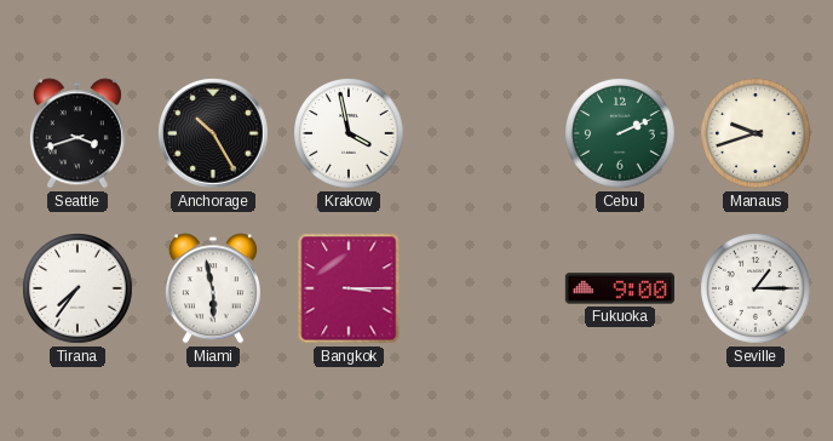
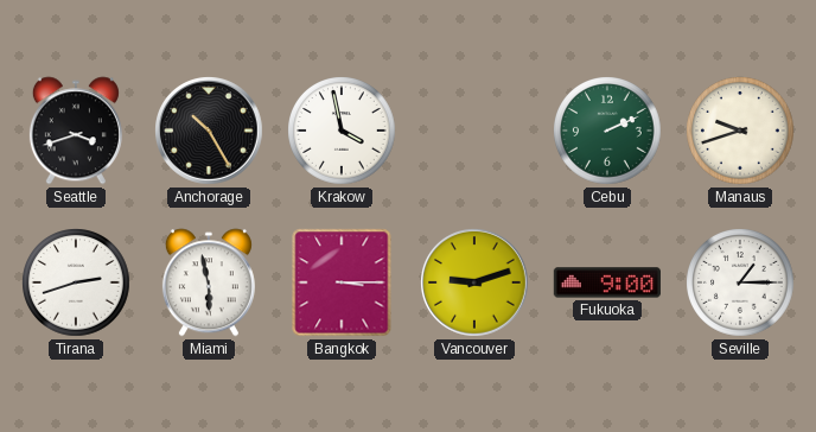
Tirana: 7:36 -> 2:42
Vancouver: none -> 9:12
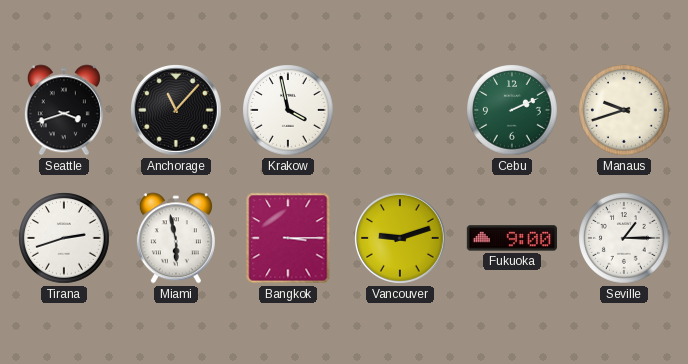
Anchorage: 10:25 -> 11:07
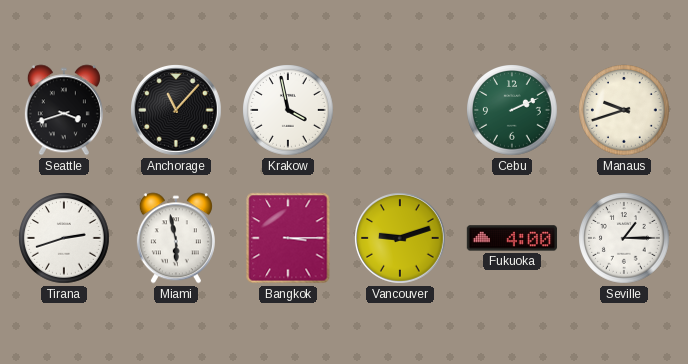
Fukuoka: 9:00 -> 4:00
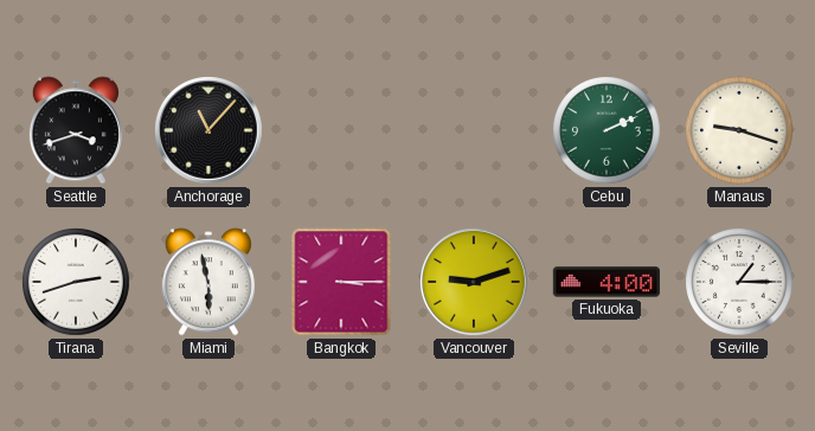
Krakow: 3:58 -> none
Manaus: 9:42 -> 9:18
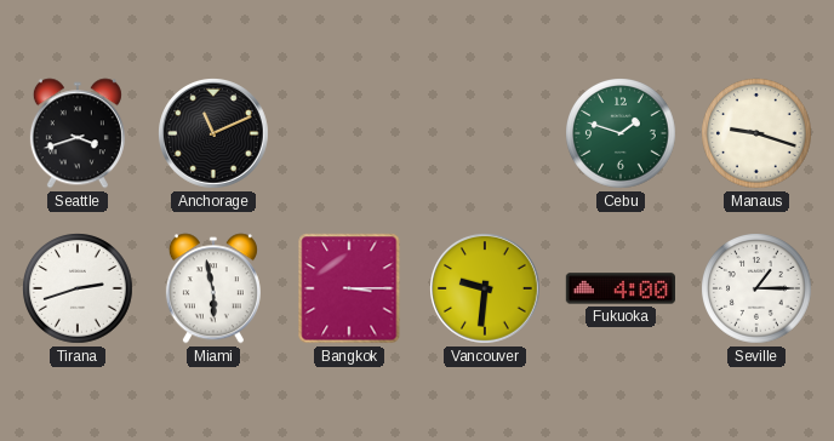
Anchorage: 11:07 -> 11:11
Cebu: 2:11 -> 1:48
Vancouver: 9:12 -> 9:31
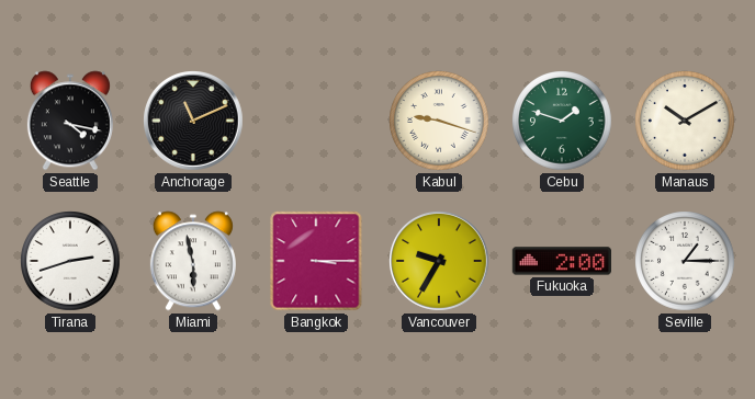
Seattle: 3:42 -> 4:17
Kabul: none -> 9:18
Manaus: 9:18 -> 10:10
Vancouver: 9:31 -> 9:35
Fukuoka: 4:00 -> 2:00
